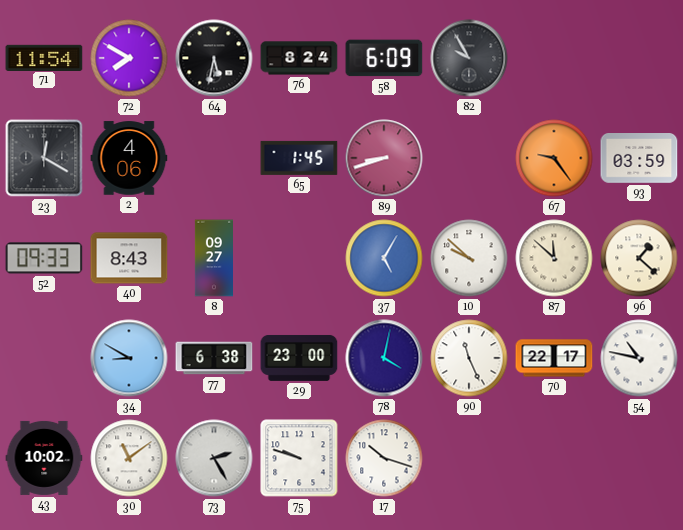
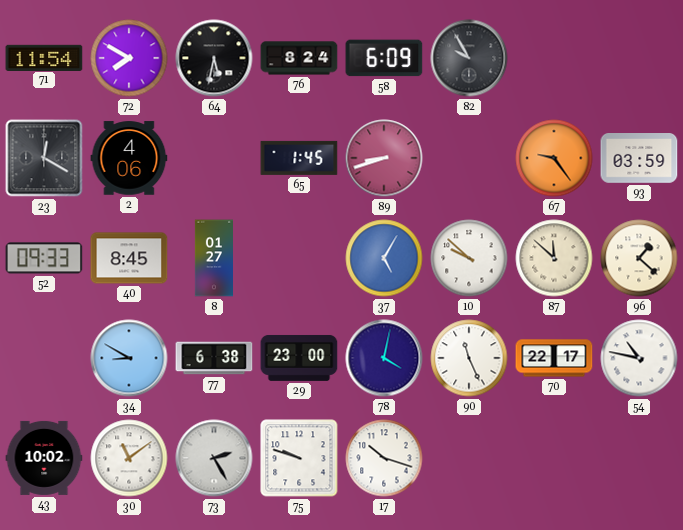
40: 8:43 -> 8:45
8: 09:27 -> 01:27
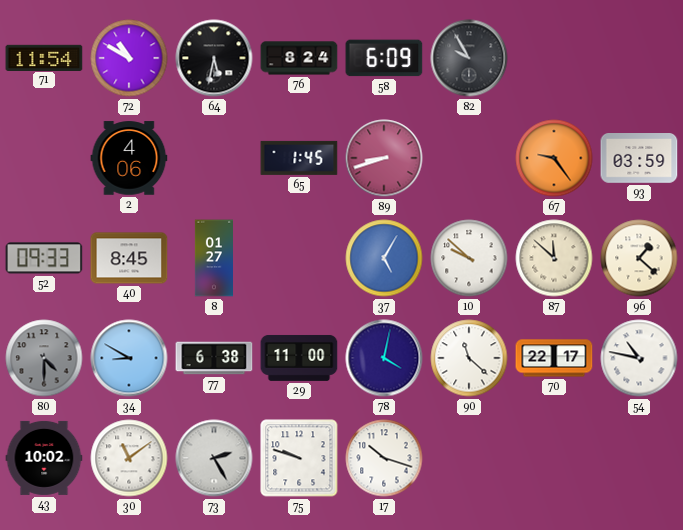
72: 7:50 -> 10:50
23: 12:20 -> none
80: none -> 4:30
29: 23:00 -> 11:00
90: 11:26 -> 11:22
